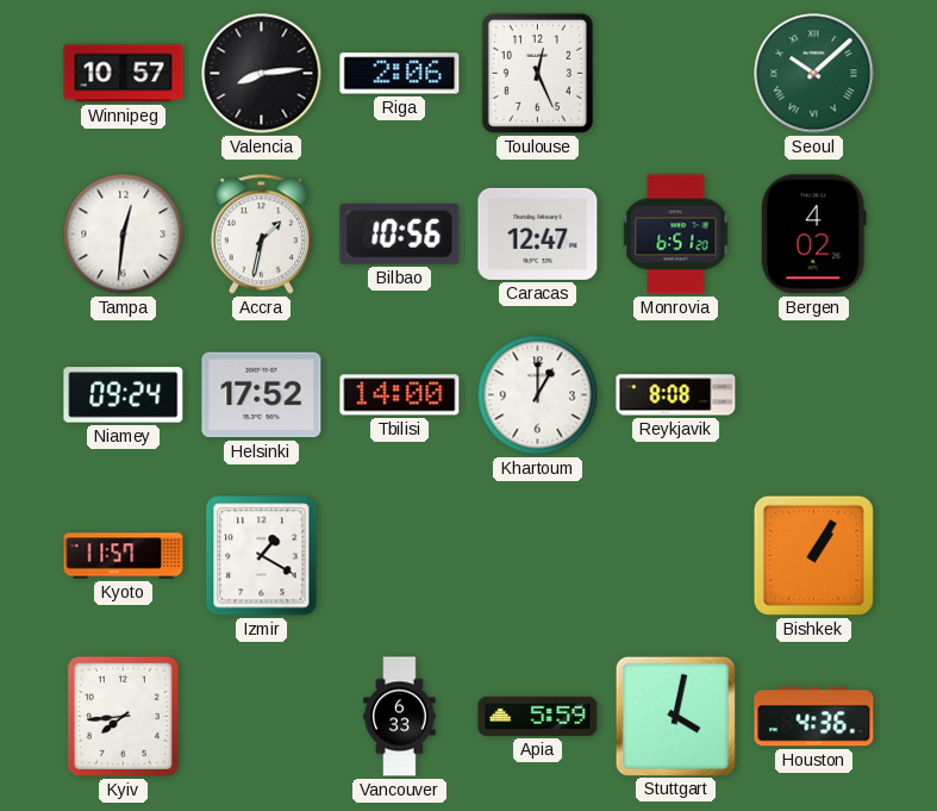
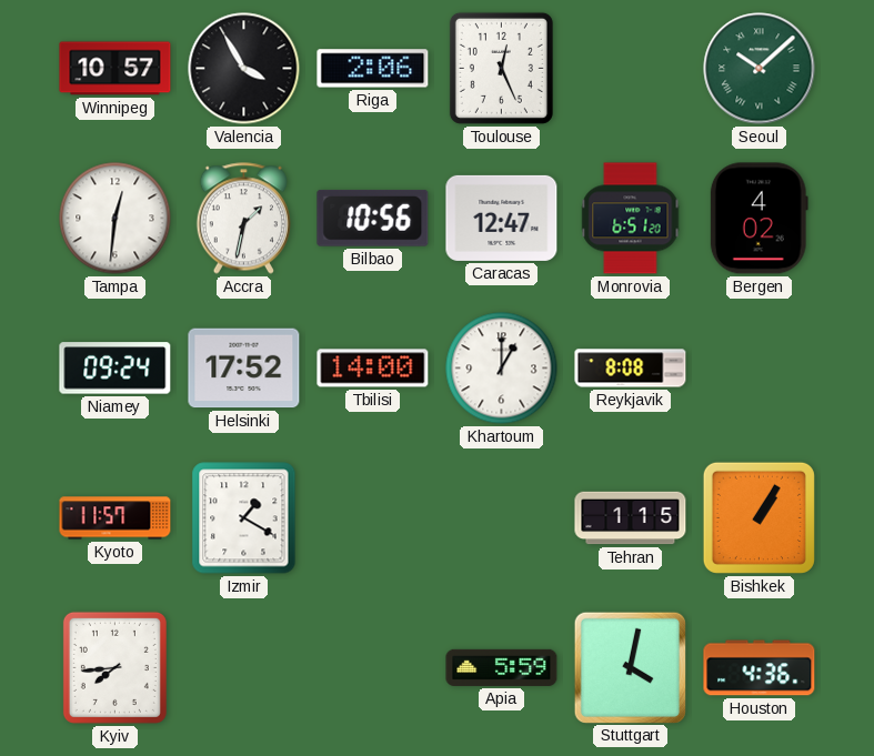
Valencia: 8:14 -> 3:55
Tehran: none -> 1:15
Vancouver: 6:33 -> none
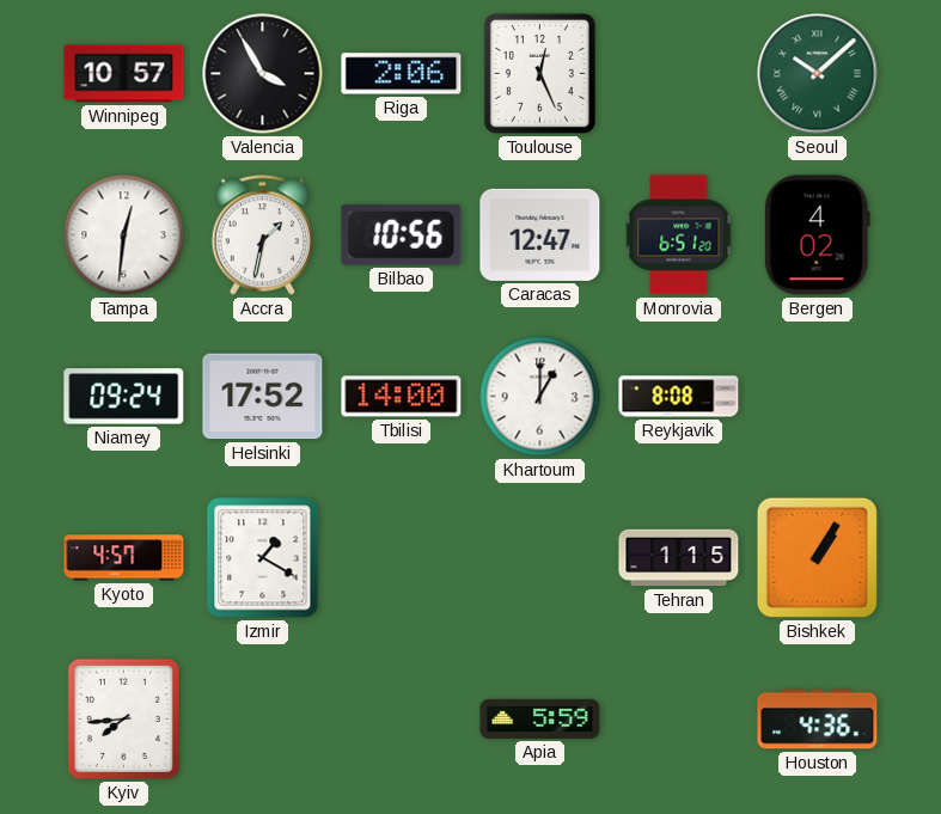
Kyoto: 11:57 -> 4:57
Stuttgart: 4:02 -> none
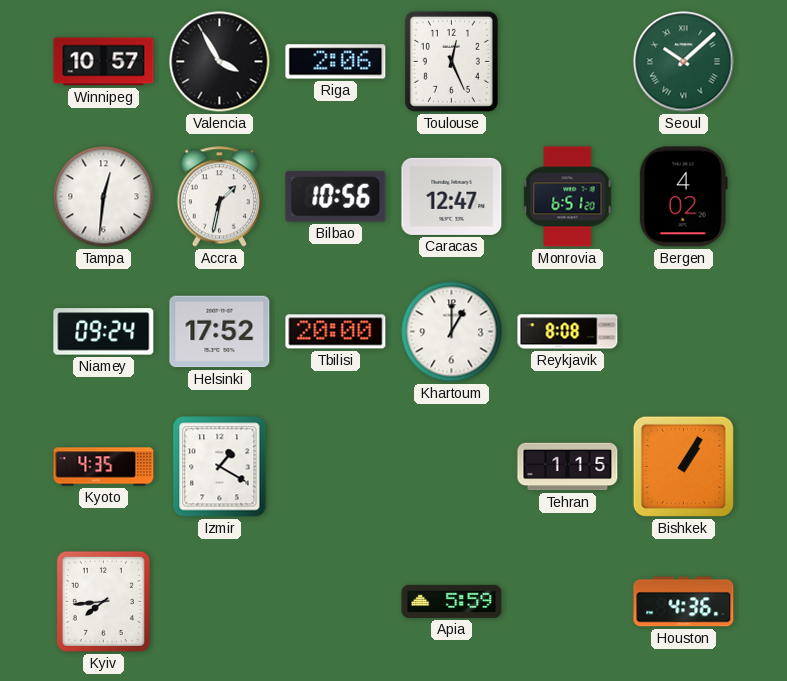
Tbilisi: 14:00 -> 20:00
Kyoto: 4:57 -> 4:35
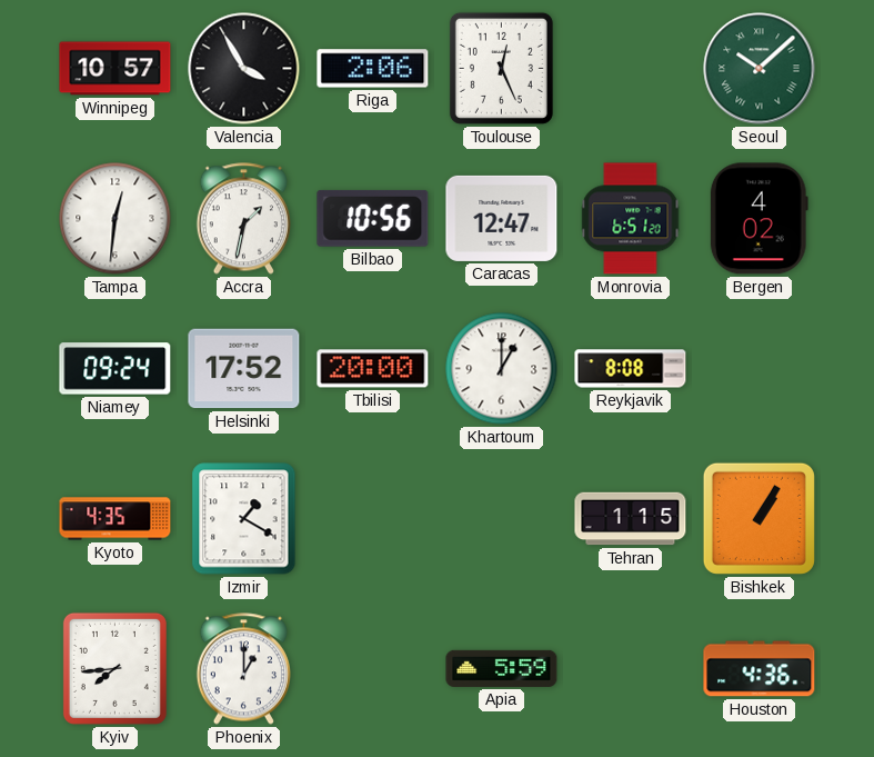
Phoenix: none -> 1:00
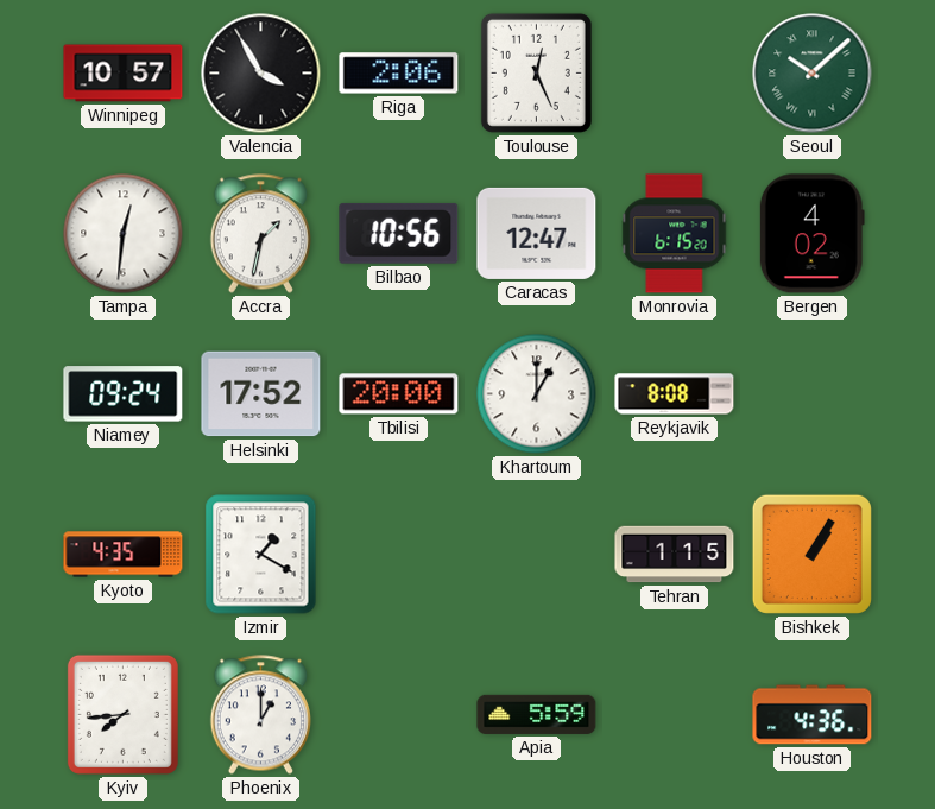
Monrovia: 6:51 -> 6:15
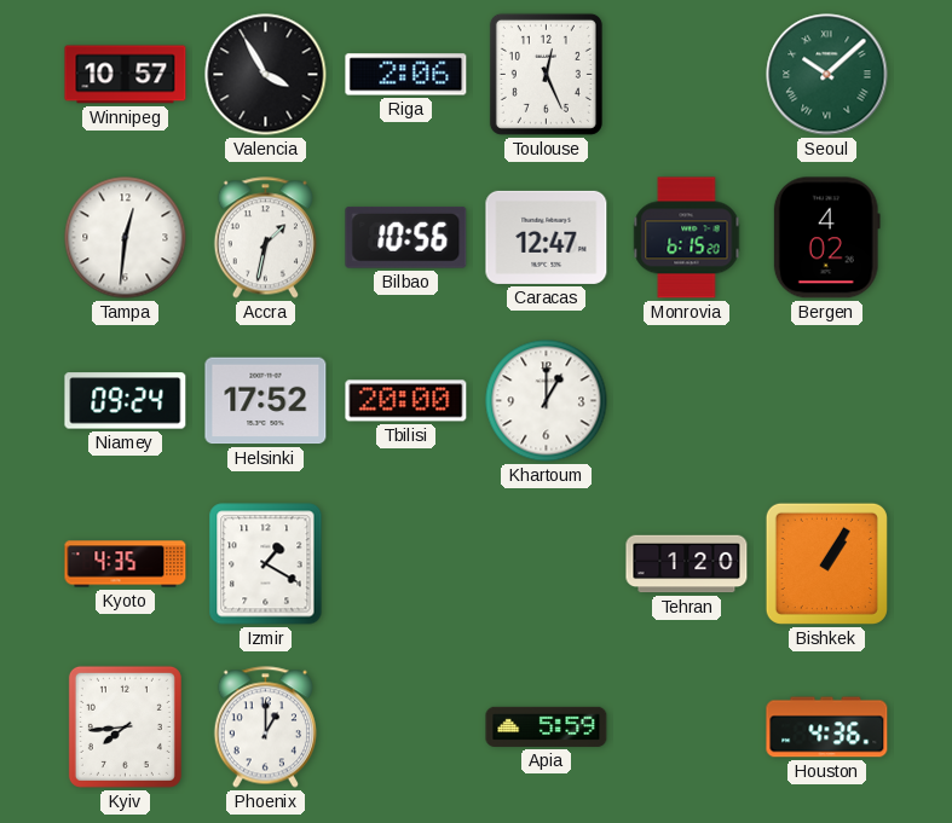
Reykjavik: 8:08 -> none
Tehran: 1:15 -> 1:20
